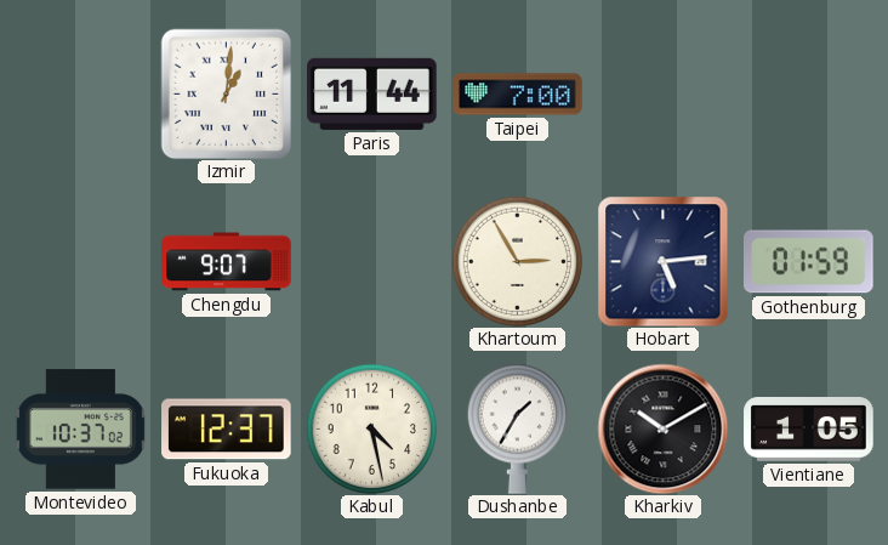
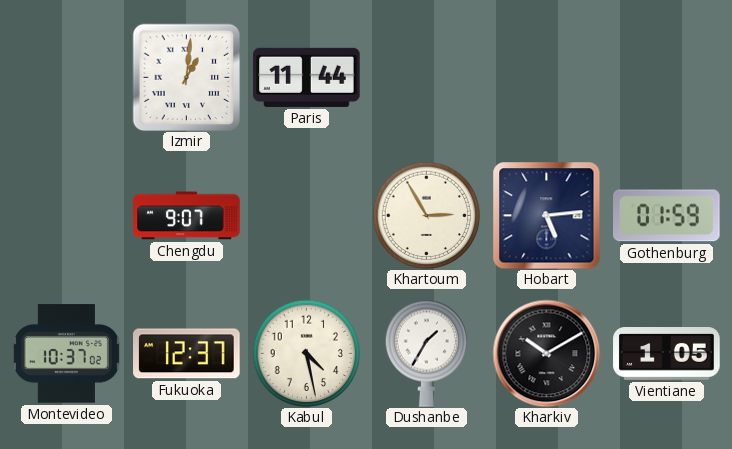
Taipei: 7:00 -> none
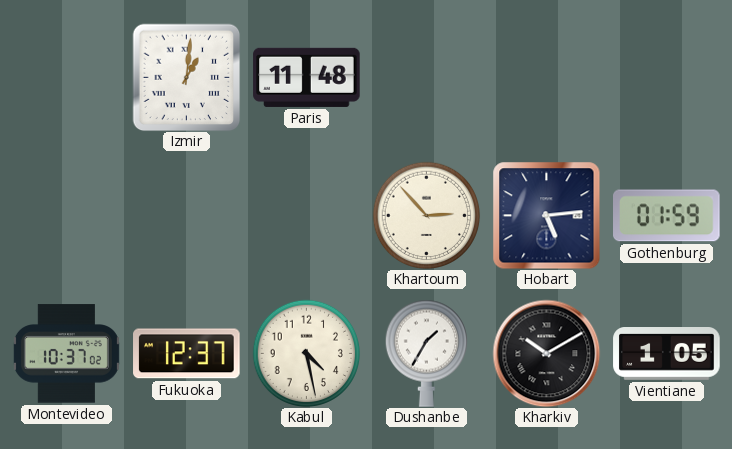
Paris: 11:44 -> 11:48
Chengdu: 9:07 -> none
Khartoum: 2:55 -> 2:53
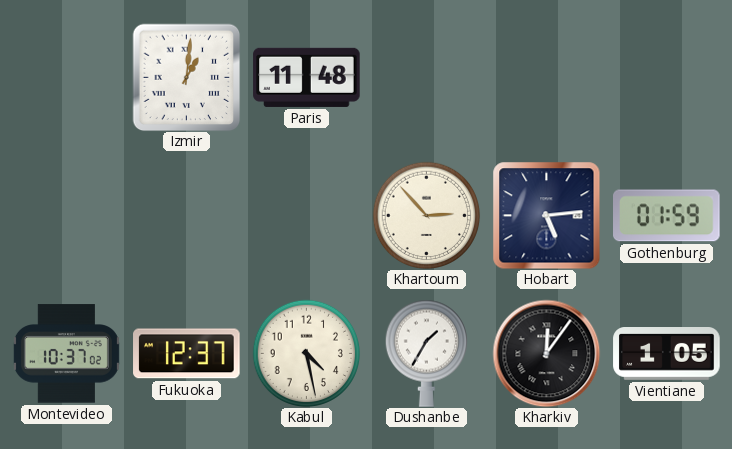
Kharkiv: 10:10 -> 12:06
